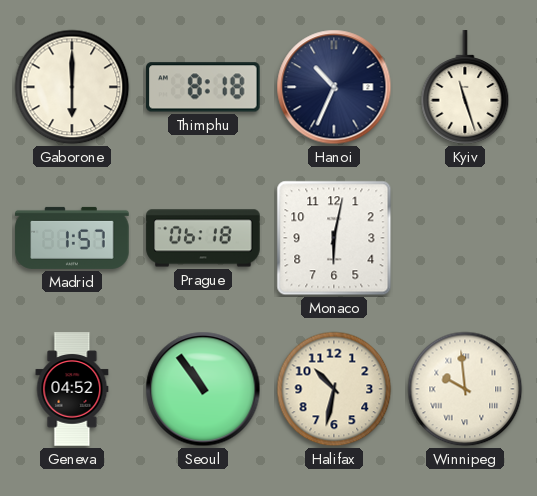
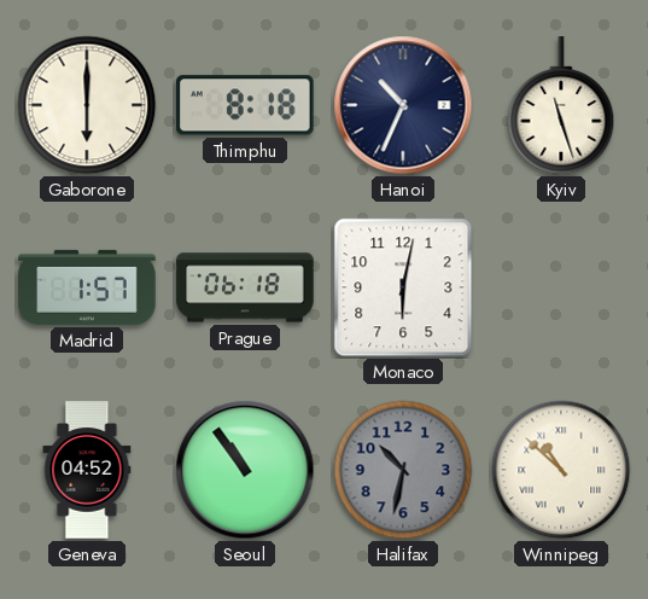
Halifax dial: cream -> grey
Winnipeg: 9:59 -> 10:52
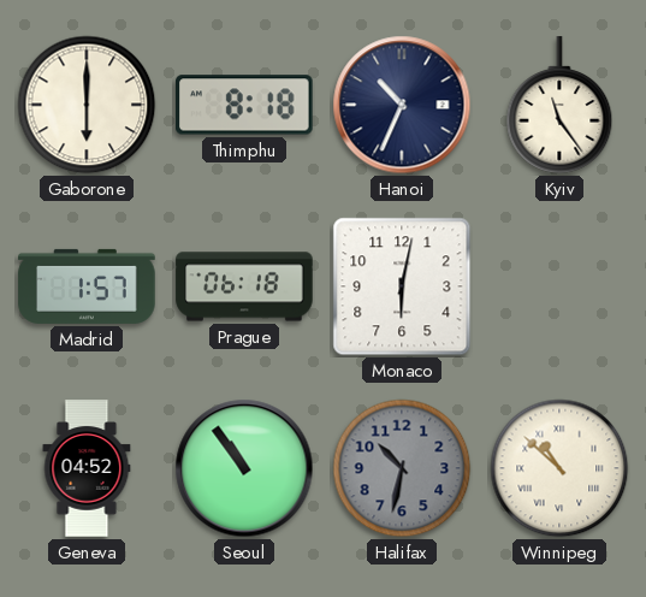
Kyiv: 11:27 -> 11:24
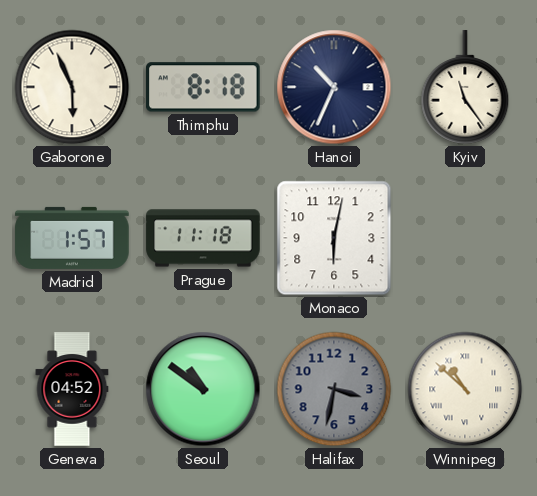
Gaborone: 6:00 -> 5:56
Prague: 06:18 -> 11:18
Seoul: 10:54 -> 10:51
Halifax: 10:32 -> 3:32
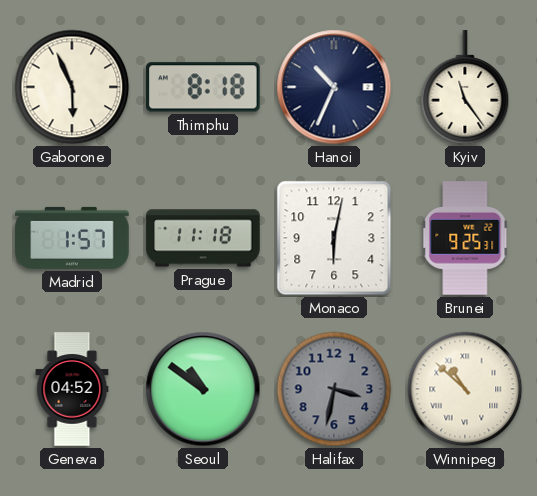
Brunei: none -> 9:25
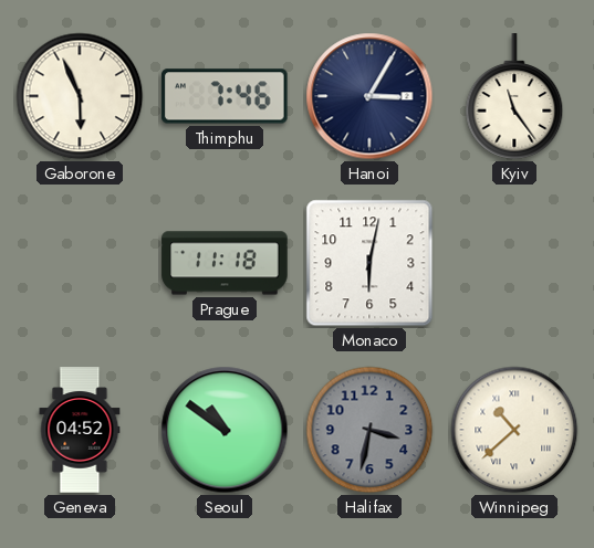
Thimphu: 8:18 -> 7:46
Hanoi: 10:34 -> 3:05
Madrid: 1:57 -> none
Brunei: 9:25 -> none
Winnipeg: 10:52 -> 10:38
